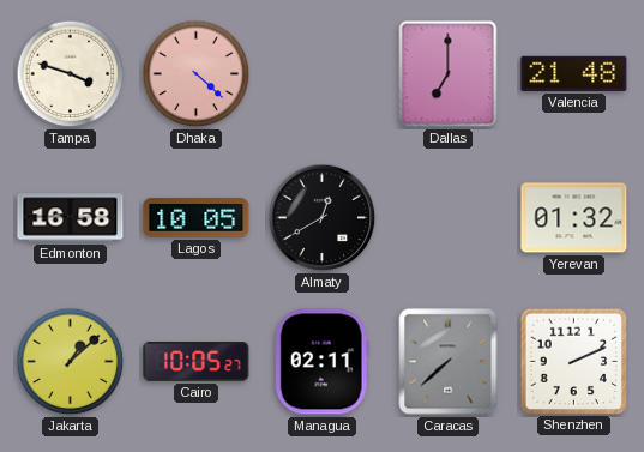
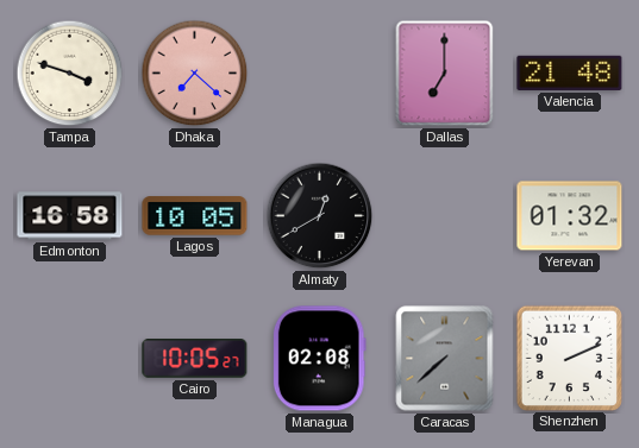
Dhaka: 4:22 -> 7:22
Jakarta: 1:08 -> none
Managua: 02:11 -> 02:08
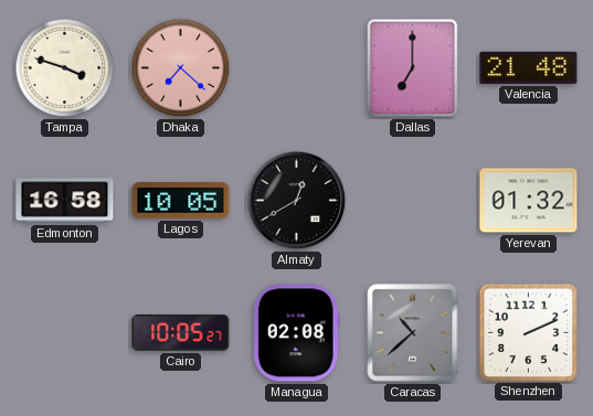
Caracas: 7:38 -> 10:38
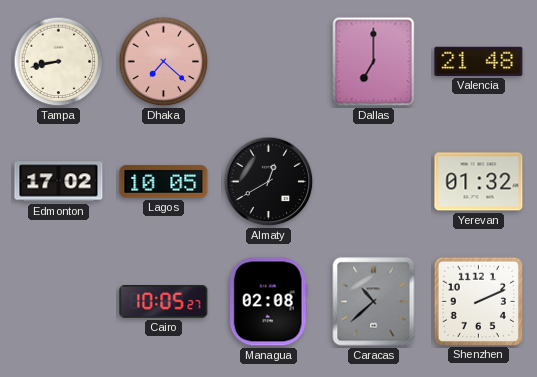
Tampa: 3:48 -> 8:43
Edmonton: 16:58 -> 17:02
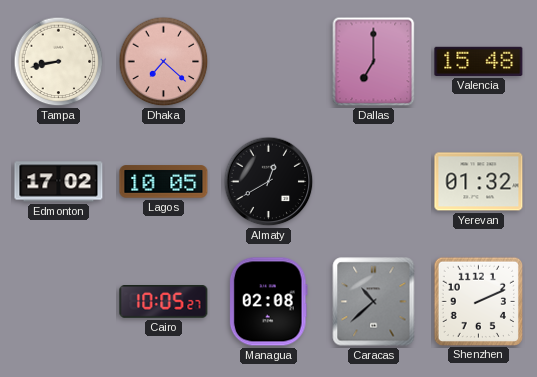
Valencia: 21:48 -> 15:48
